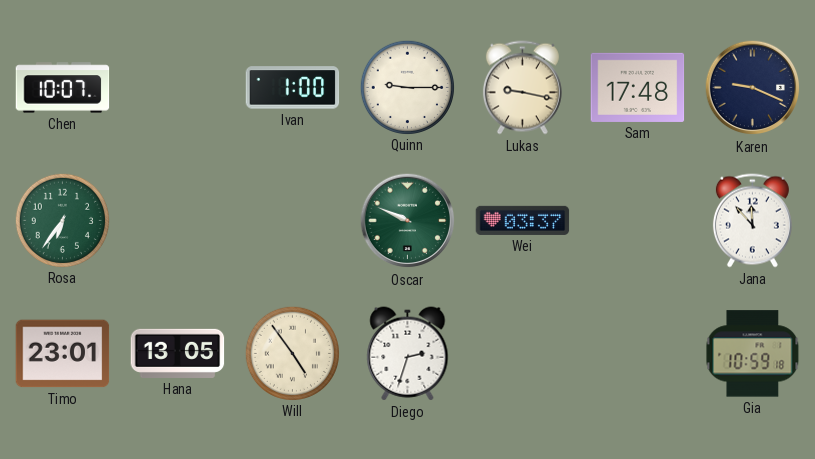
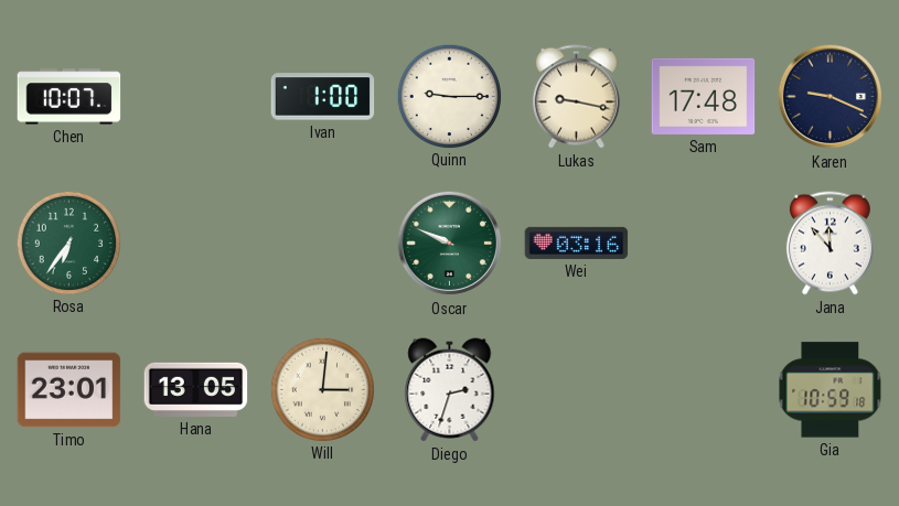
Wei: 03:37 -> 03:16
Will: 4:54 -> 3:01
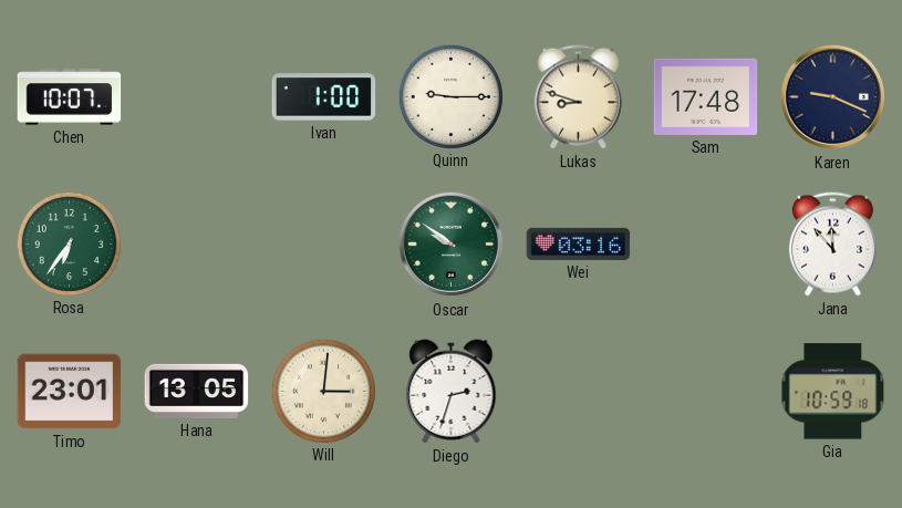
Lukas: 9:17 -> 8:48
Oscar: 9:49 -> 9:51
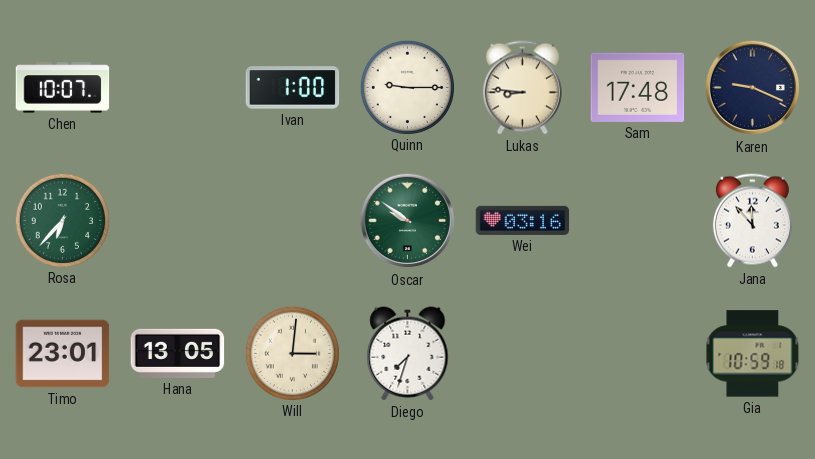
Lukas: 8:48 -> 8:46
Rosa: 6:36 -> 6:37
Diego: 2:33 -> 7:33
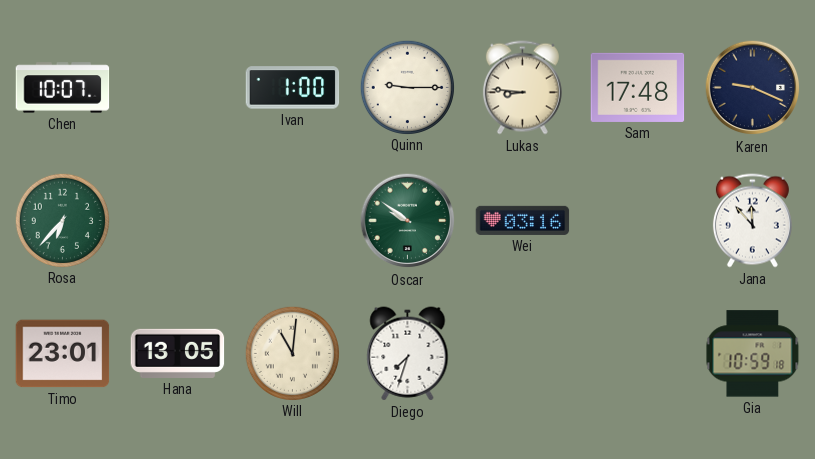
Will: 3:01 -> 11:01
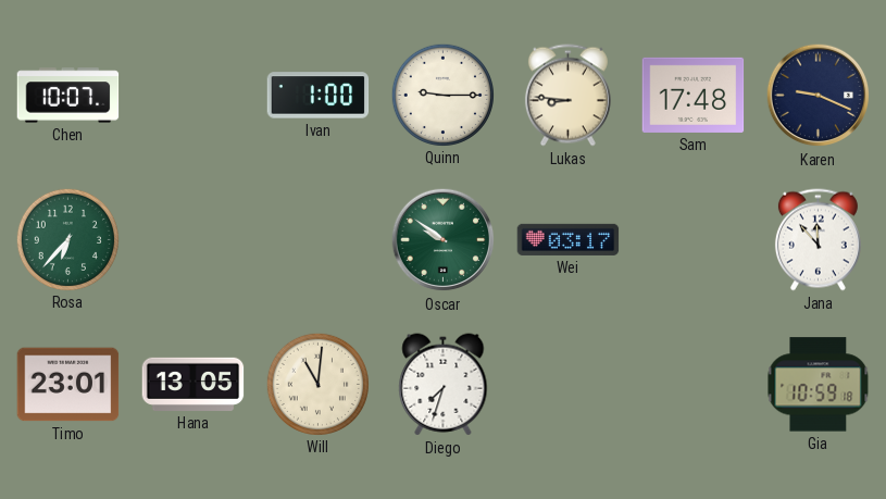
Wei: 03:16 -> 03:17
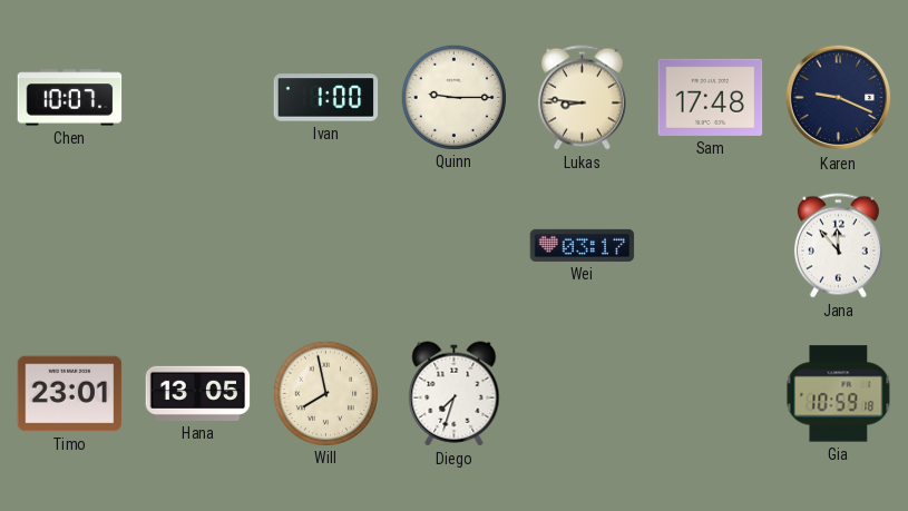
Rosa: 6:37 -> none
Oscar: 9:51 -> none
Will: 11:01 -> 7:58
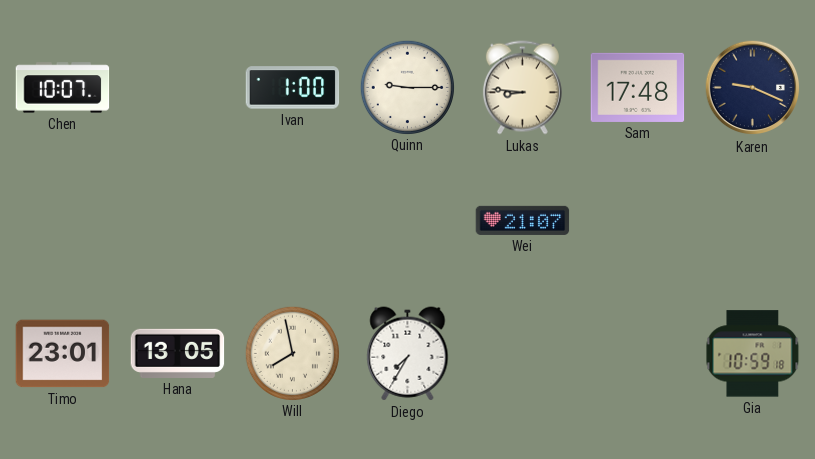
Wei: 03:17 -> 21:07
Jana: 11:53 -> none
Diego: 7:33 -> 7:35
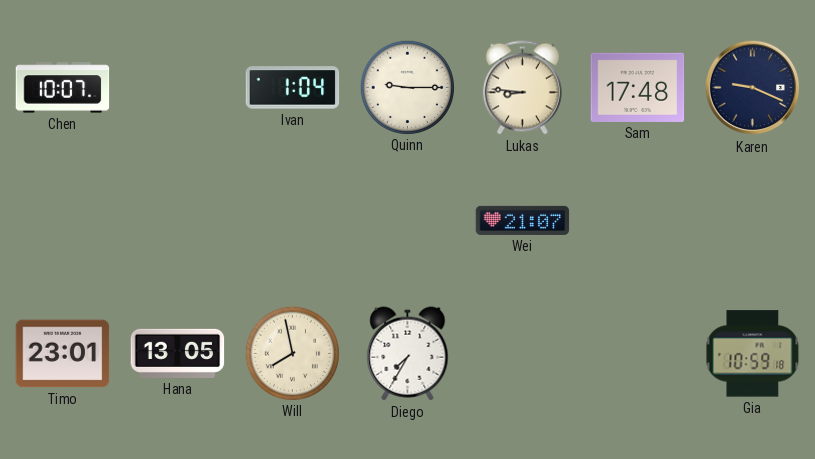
Ivan: 1:00 -> 1:04
